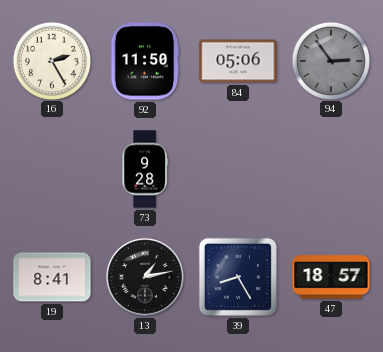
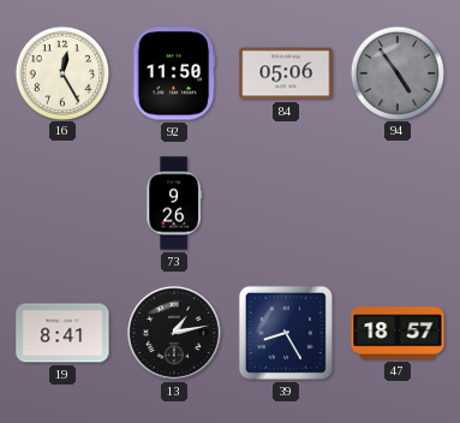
16: 2:25 -> 12:25
94: 2:54 -> 4:54
73: 9:28 -> 9:26
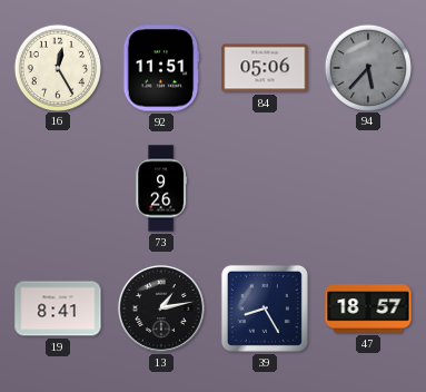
92: 11:50 -> 11:51
94: 4:54 -> 5:37
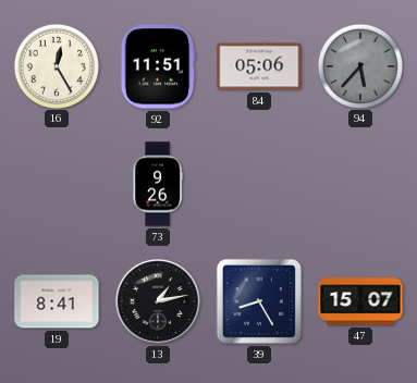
47: 18:57 -> 15:07
